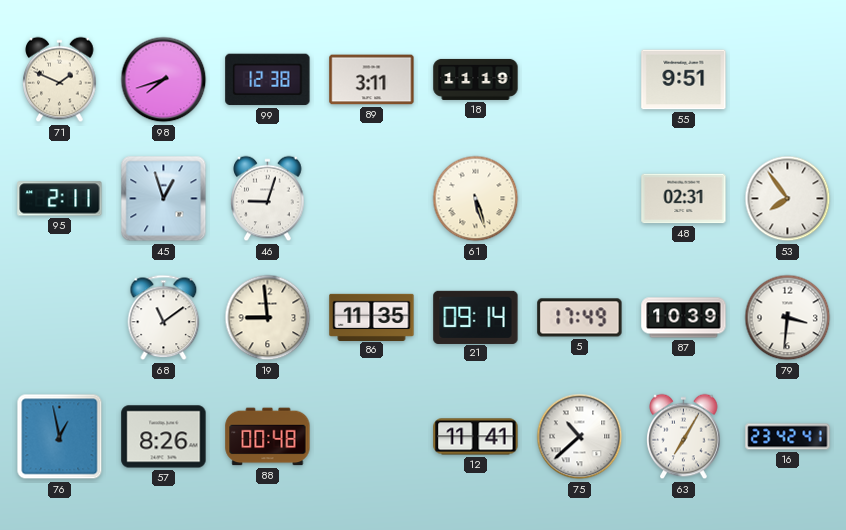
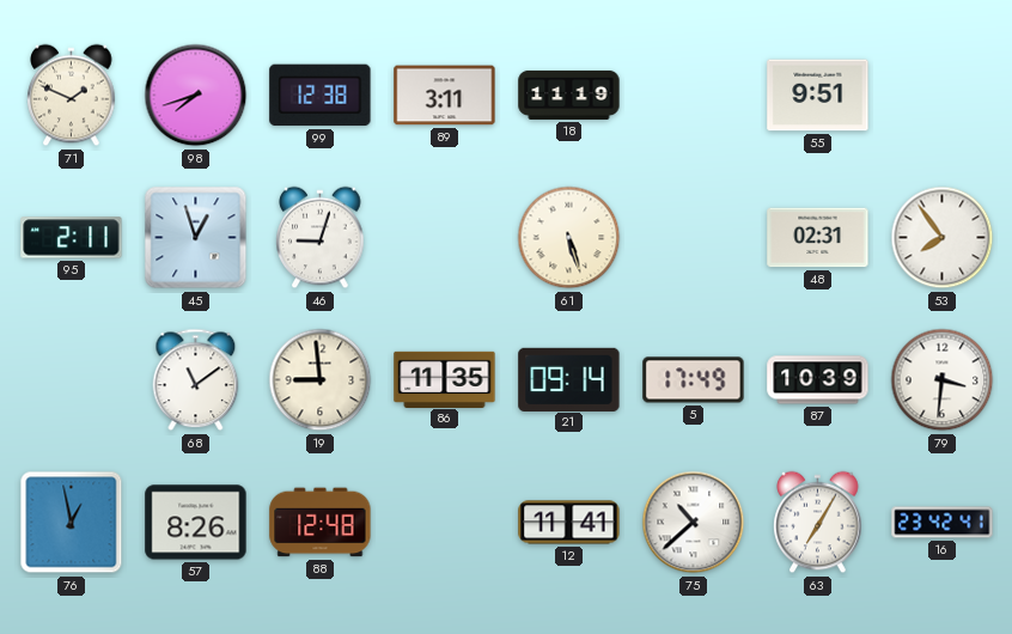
88: 00:48 -> 12:48
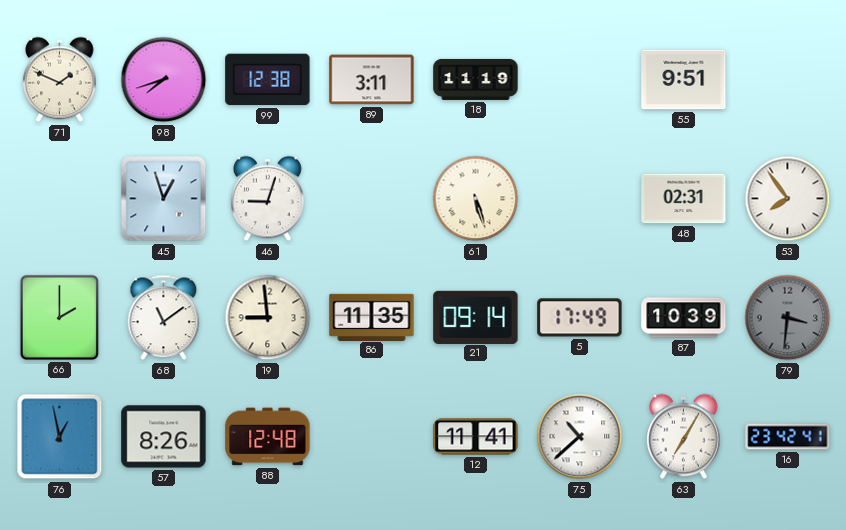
95: 2:11 -> none
66: none -> 2:00
79 dial: white -> grey
